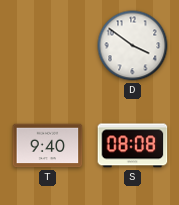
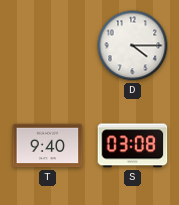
D: 3:51 -> 4:15
S: 08:08 -> 03:08
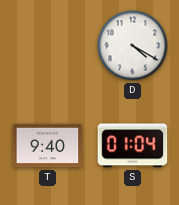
D: 4:15 -> 4:20
S: 03:08 -> 01:04
